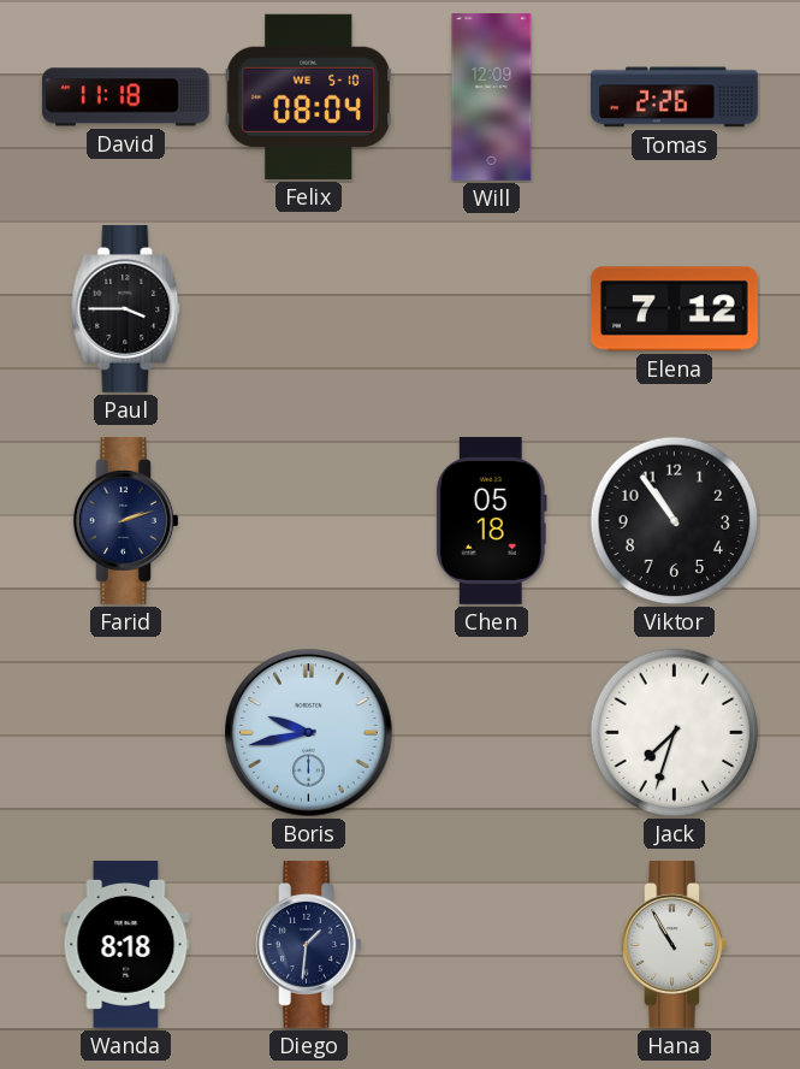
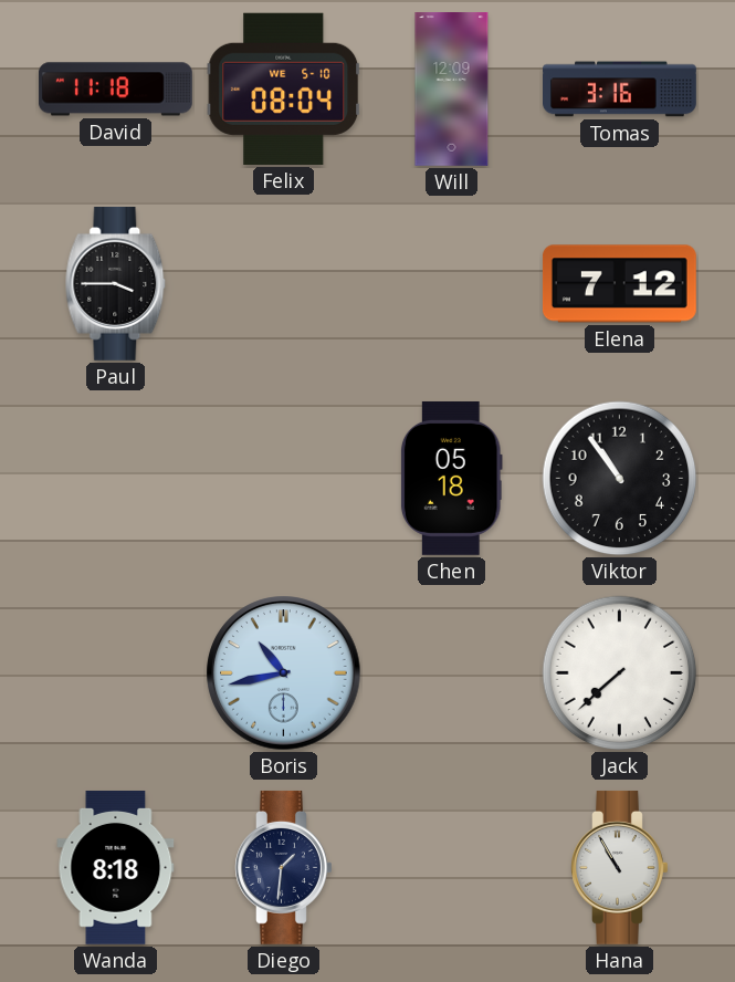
Tomas: 2:26 -> 3:16
Farid: 2:12 -> none
Boris: 9:43 -> 10:43
Jack: 7:33 -> 7:38
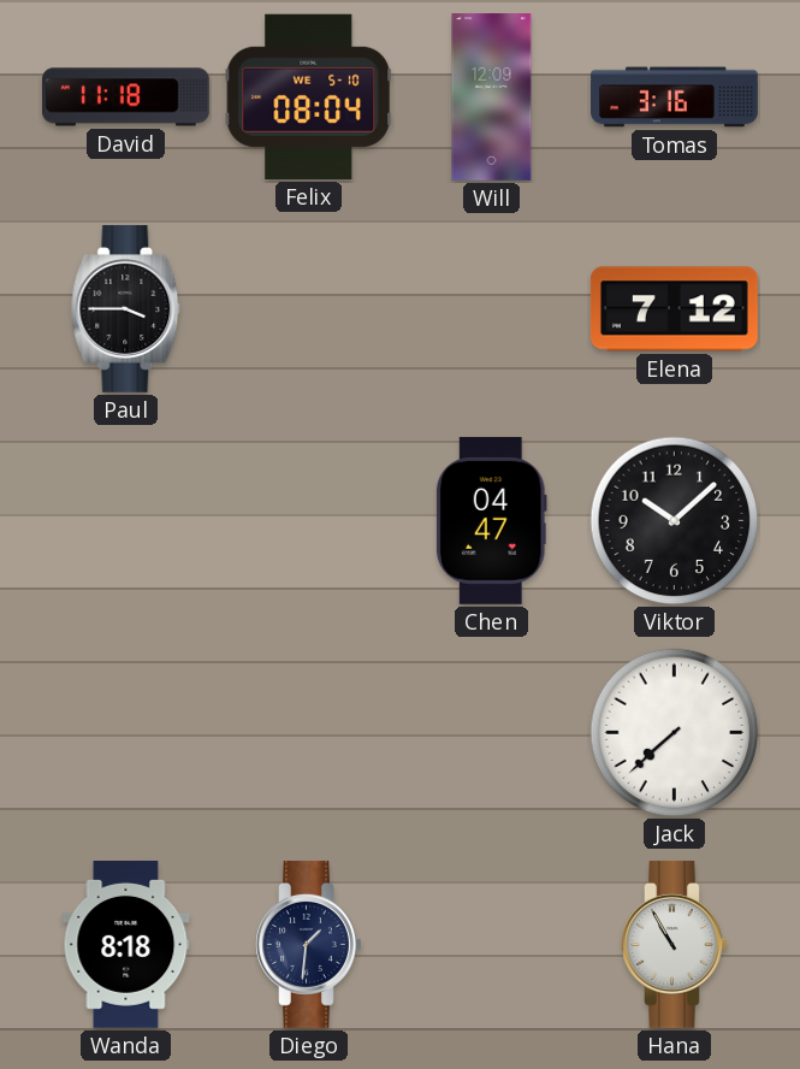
Chen: 05:18 -> 04:47
Viktor: 10:54 -> 10:08
Boris: 10:43 -> none
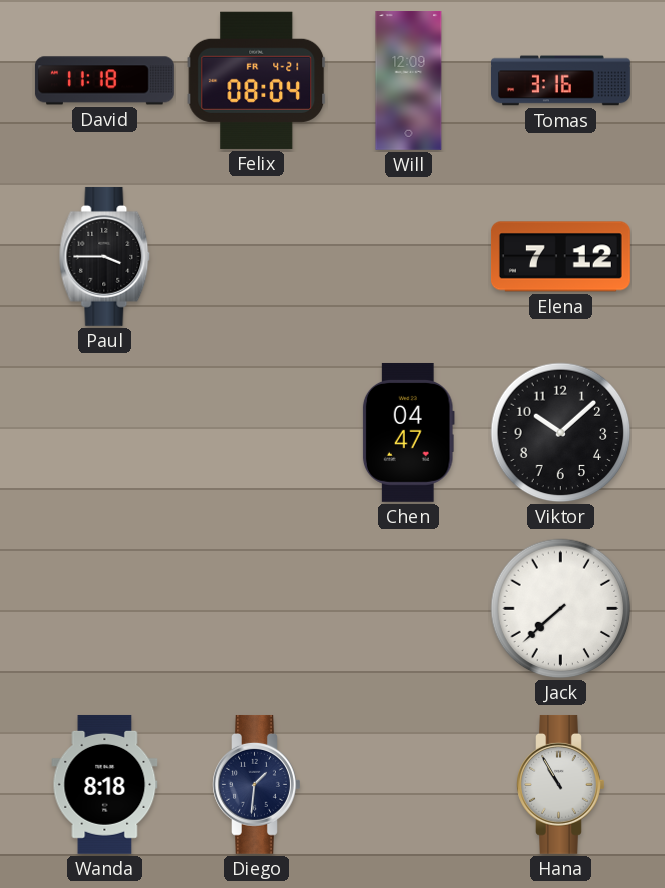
Felix date: WE 5-10 -> FR 4-21
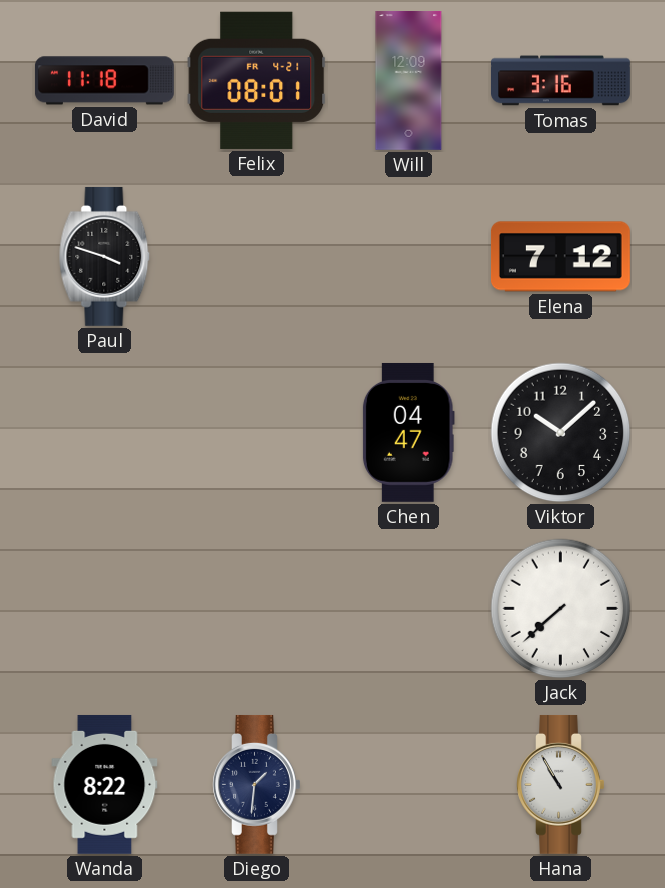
Felix: 08:04 -> 08:01
Paul: 3:45 -> 3:48
Wanda: 8:18 -> 8:22
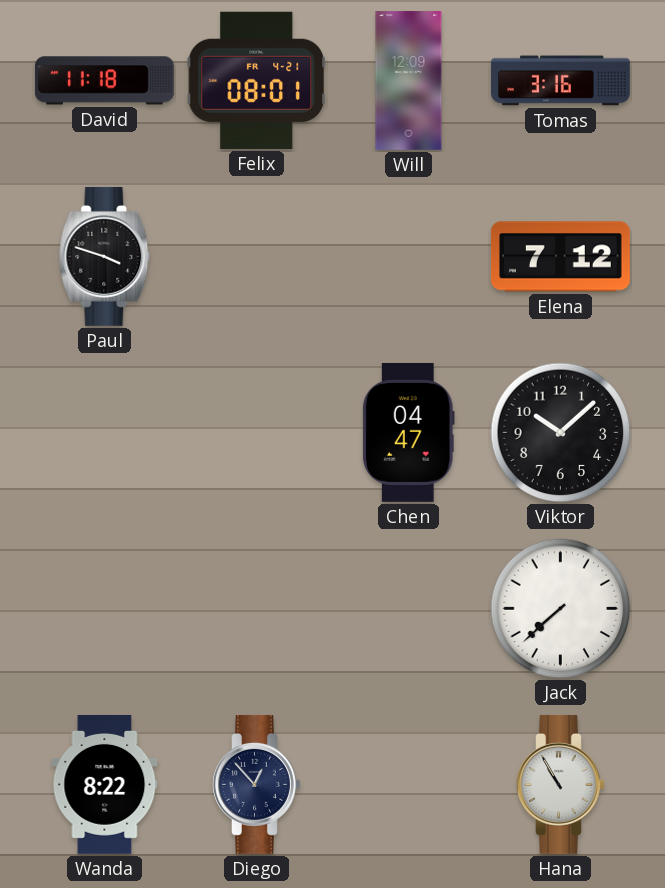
Diego: 1:31 -> 12:53
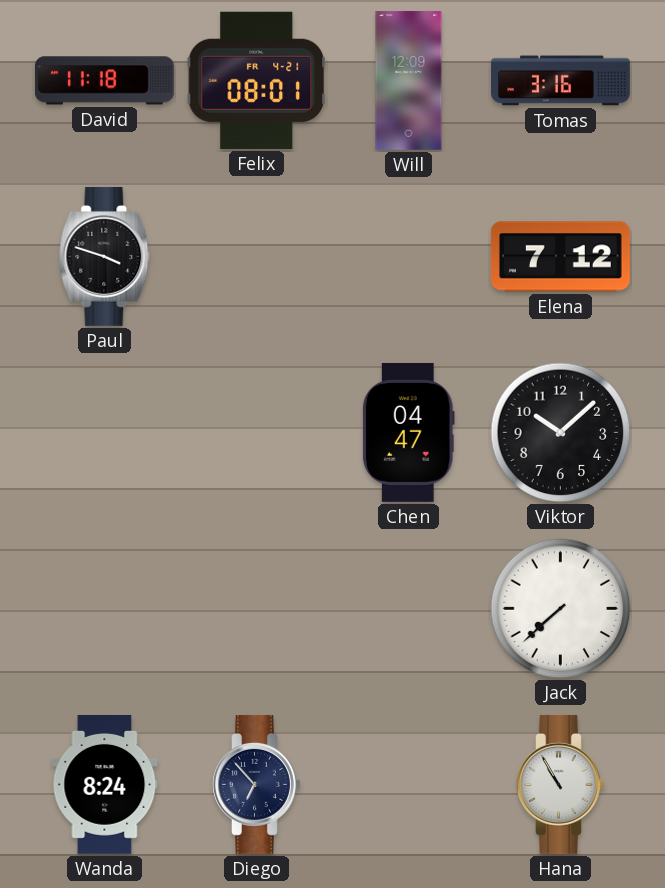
Wanda: 8:22 -> 8:24
Diego: 12:53 -> 6:53
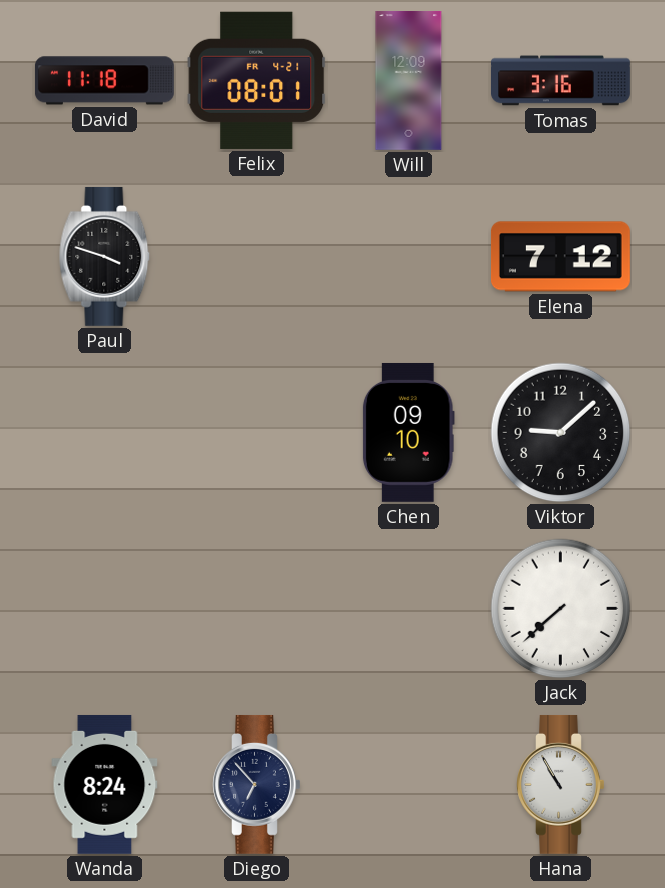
Chen: 04:47 -> 09:10
Viktor: 10:08 -> 9:08
